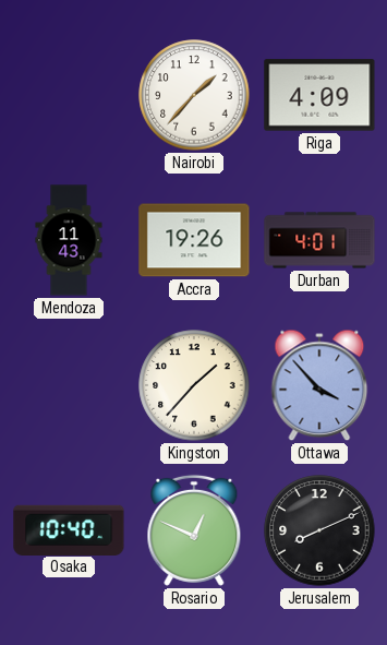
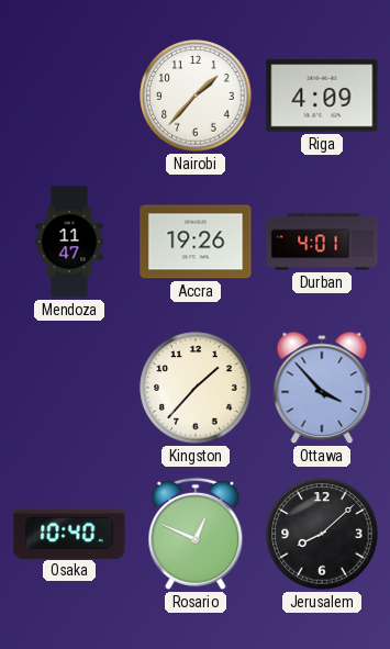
Mendoza: 11:43 -> 11:47
Jerusalem: 8:11 -> 8:08
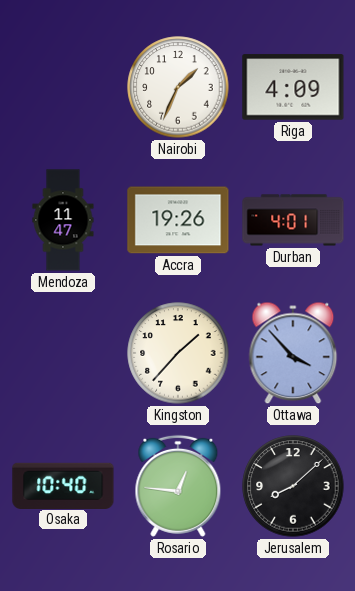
Nairobi: 1:37 -> 1:34
Rosario: 12:49 -> 12:46
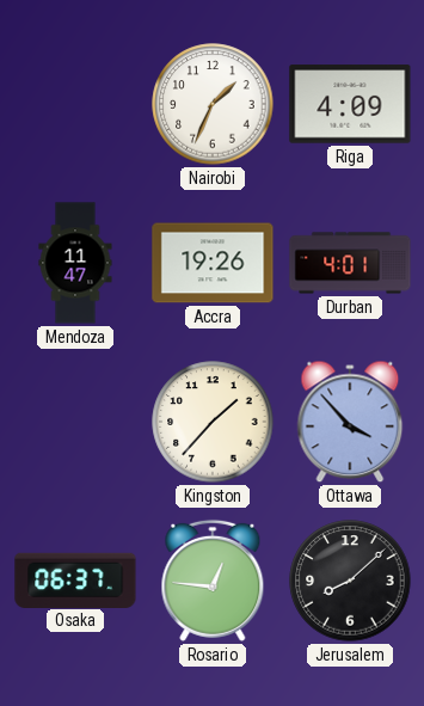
Osaka: 10:40 -> 06:37
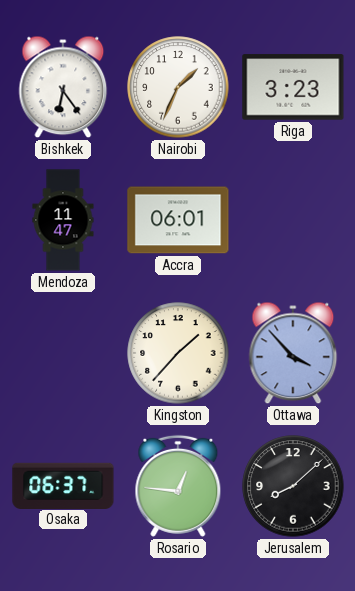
Bishkek: none -> 6:24
Riga: 4:09 -> 3:23
Accra: 19:26 -> 06:01
Durban: 4:01 -> none
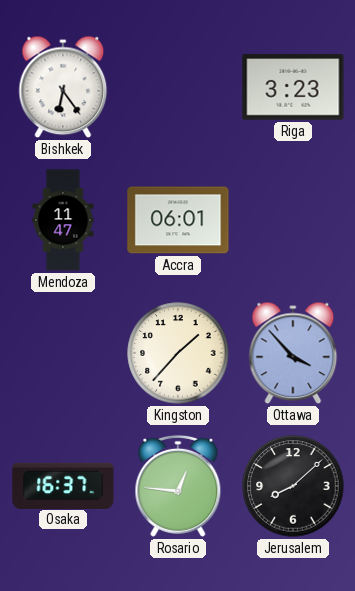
Nairobi: 1:34 -> none
Osaka: 06:37 -> 16:37
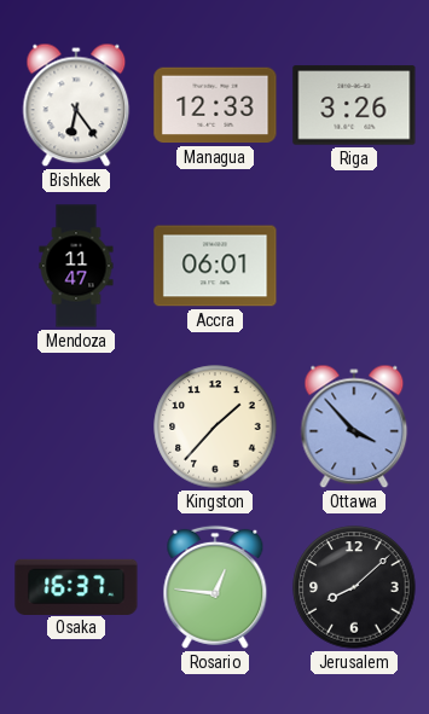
Managua: none -> 12:33
Riga: 3:23 -> 3:26
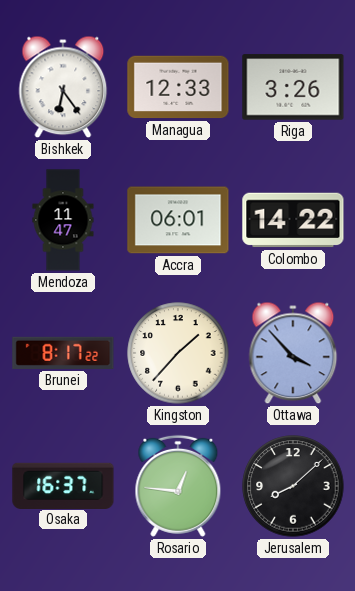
Colombo: none -> 14:22
Brunei: none -> 8:17
